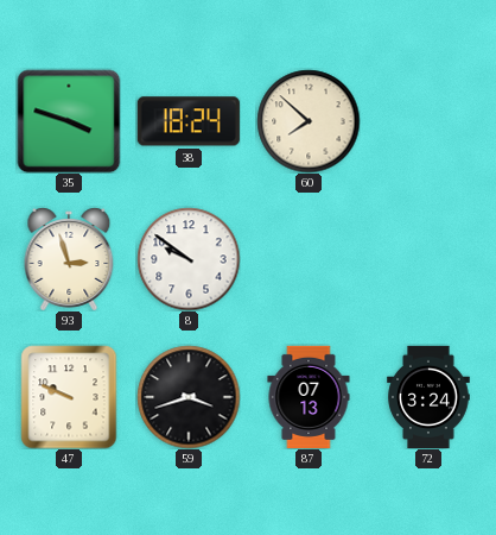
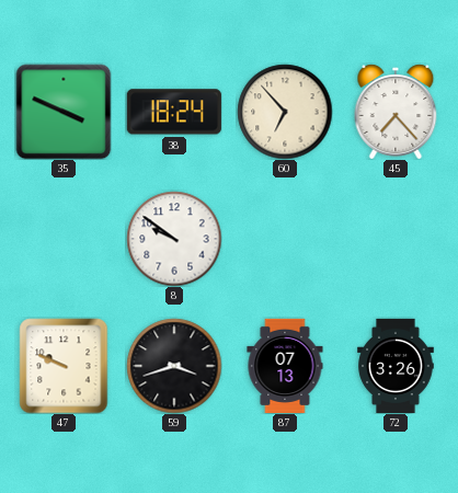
35: 3:48 -> 3:49
60: 7:52 -> 6:53
45: none -> 7:23
93: 2:57 -> none
72: 3:24 -> 3:26
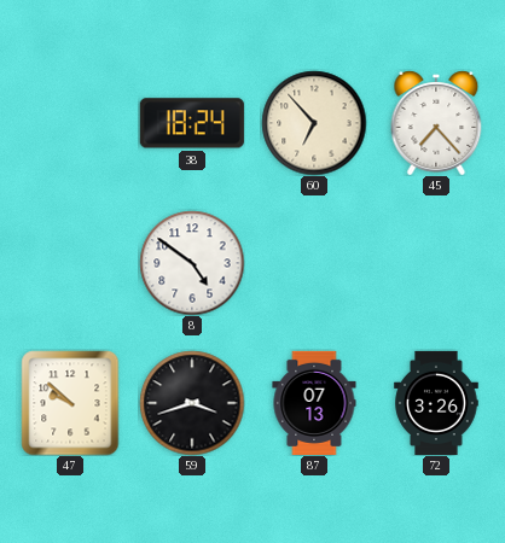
35: 3:49 -> none
8: 9:51 -> 4:51
47: 9:49 -> 9:52
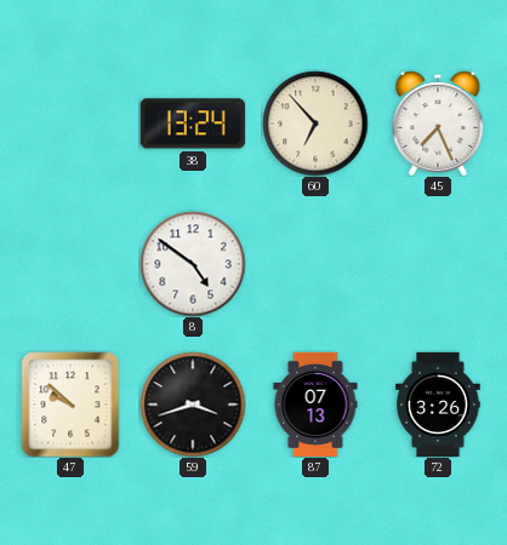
38: 18:24 -> 13:24
45: 7:23 -> 7:26
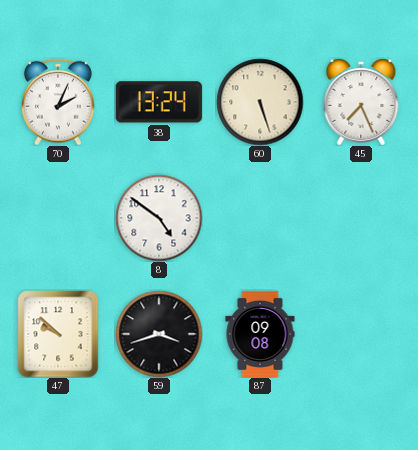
70: none -> 2:04
60: 6:53 -> 5:27
87: 07:13 -> 09:08
72: 3:26 -> none
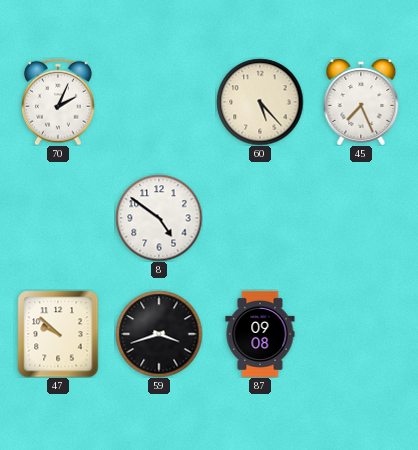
38: 13:24 -> none
60: 5:27 -> 5:23
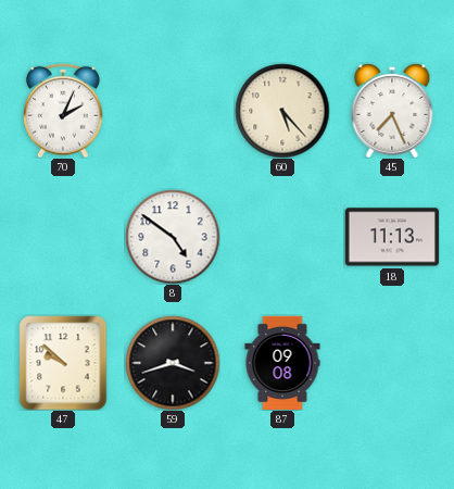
18: none -> 11:13
